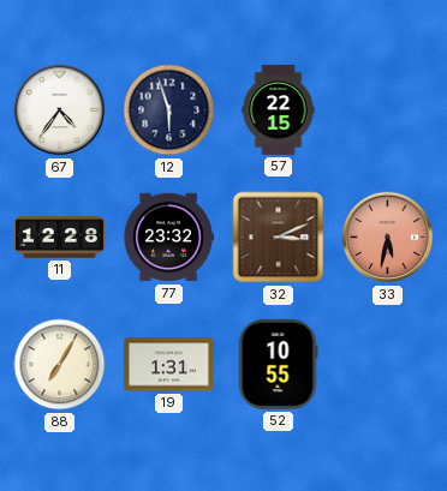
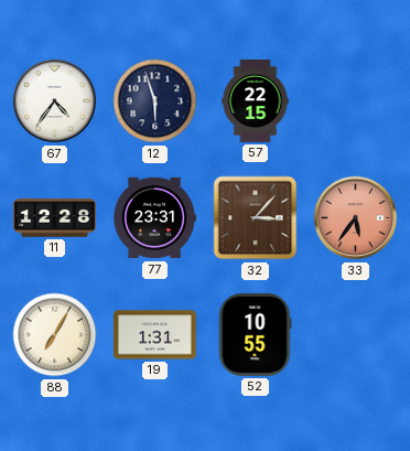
77: 23:32 -> 23:31
32: 3:11 -> 3:07
33: 5:32 -> 5:36
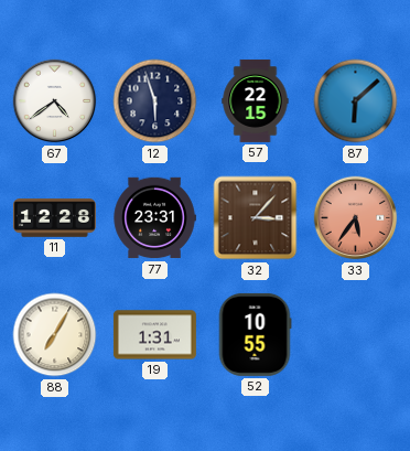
67: 4:36 -> 4:39
87: none -> 6:08
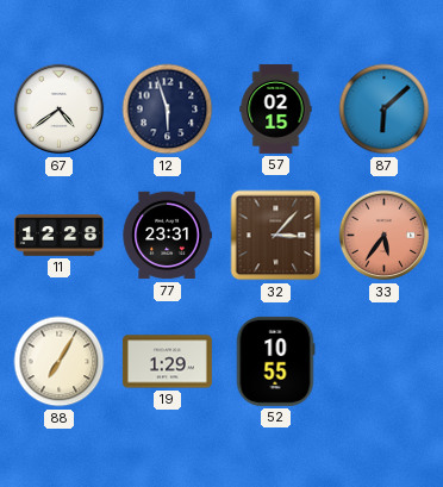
57: 22:15 -> 02:15
19: 1:31 -> 1:29
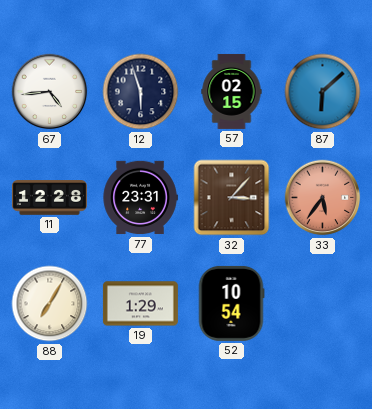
67: 4:39 -> 4:44
52: 10:55 -> 10:54
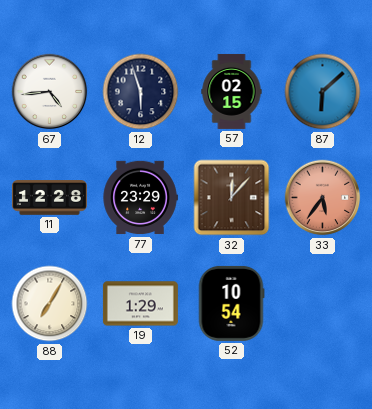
77: 23:31 -> 23:29
32: 3:07 -> 12:07
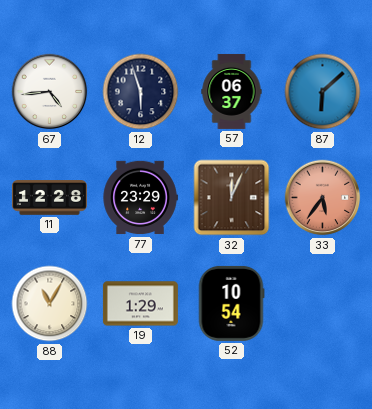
57: 02:15 -> 06:37
32: 12:07 -> 12:04
88: 7:05 -> 11:05
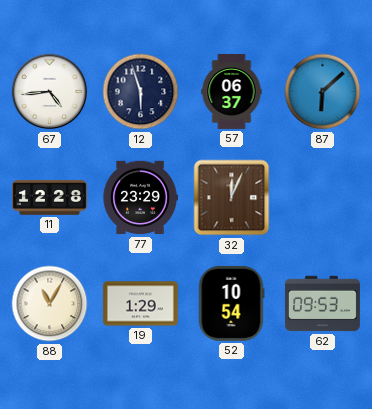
33: 5:36 -> none
62: none -> 09:53
